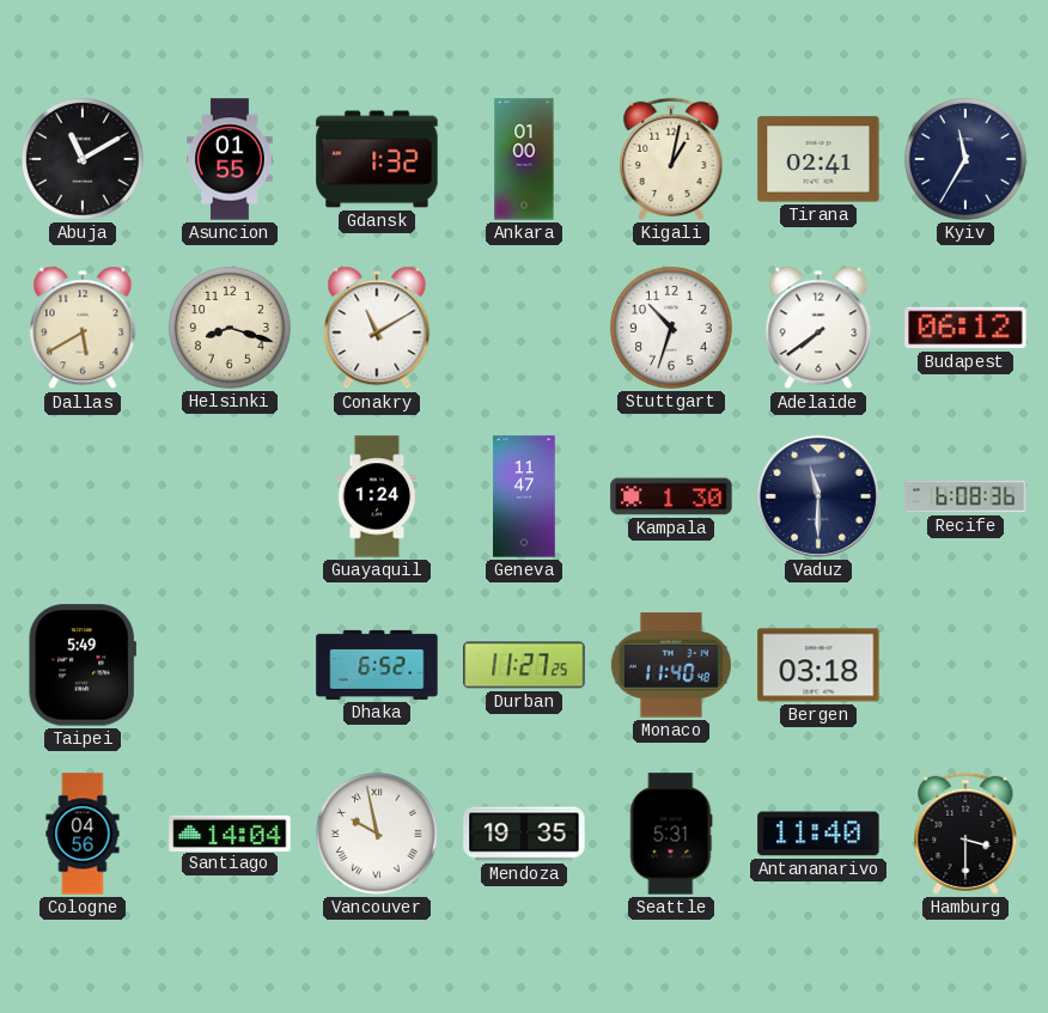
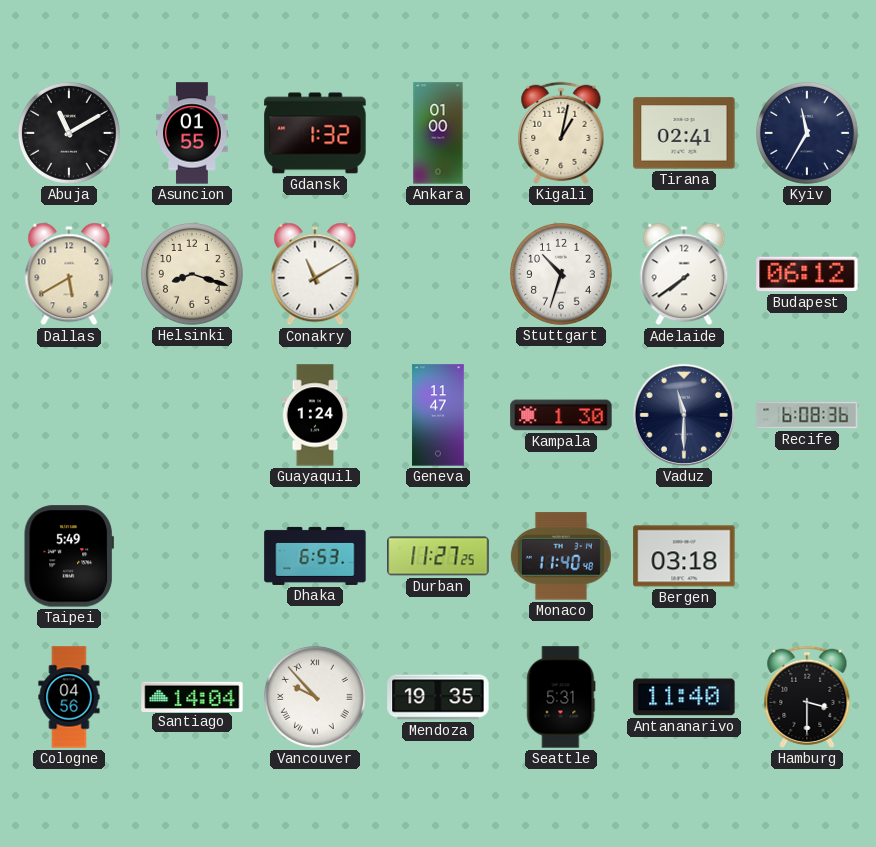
Dhaka: 6:52 -> 6:53
Vancouver: 9:58 -> 9:53
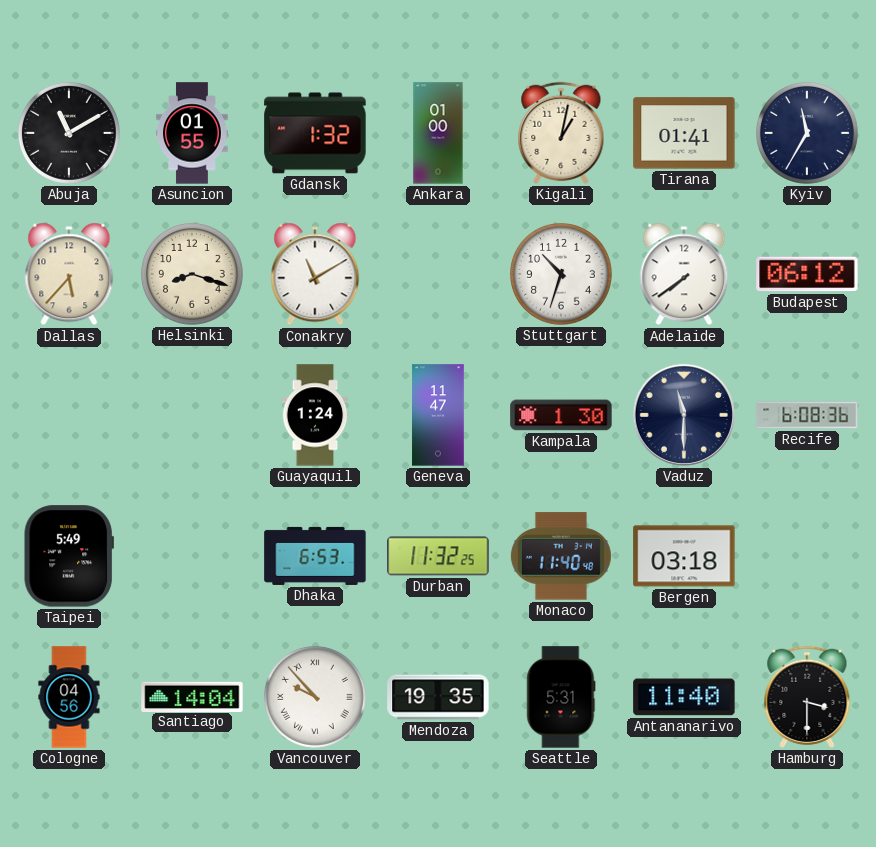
Tirana: 02:41 -> 01:41
Dallas: 5:40 -> 5:37
Durban: 11:27 -> 11:32
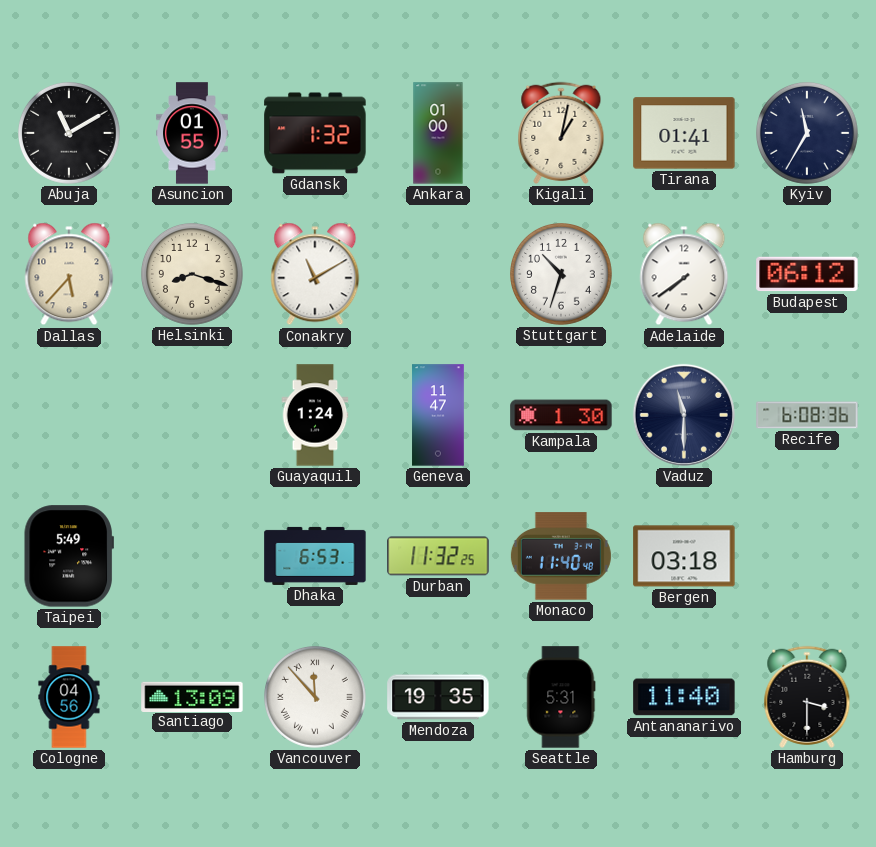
Santiago: 14:04 -> 13:09
Vancouver: 9:53 -> 11:53
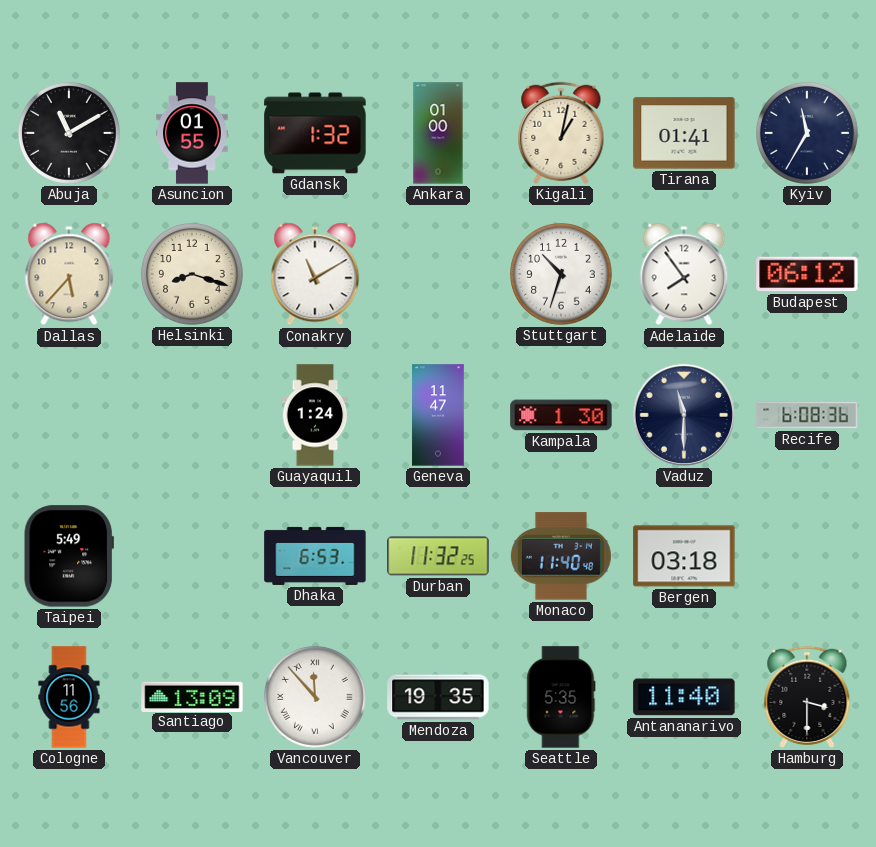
Adelaide: 7:39 -> 7:54
Cologne: 04:56 -> 11:56
Seattle: 5:31 -> 5:35
